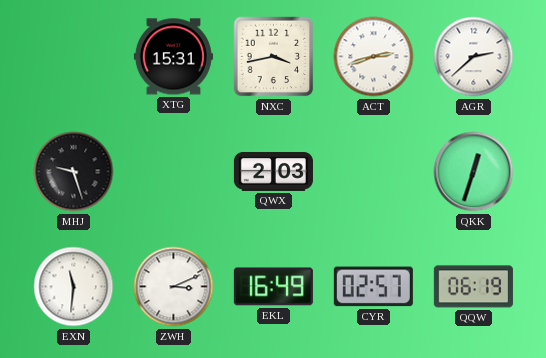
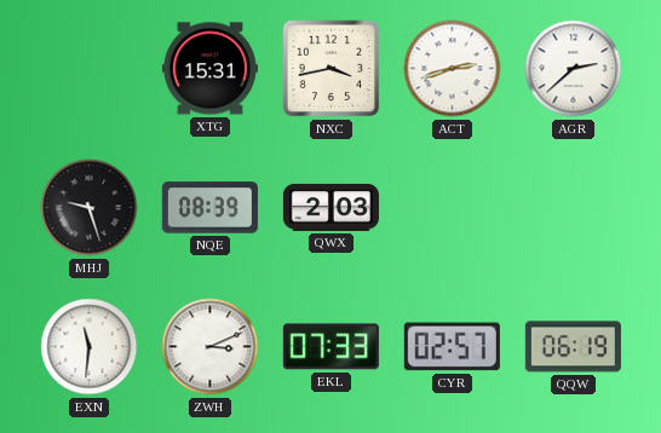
NQE: none -> 08:39
QKK: 12:33 -> none
EKL: 16:49 -> 07:33
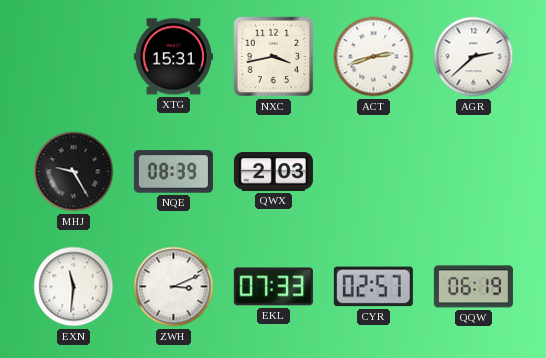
MHJ: 9:27 -> 9:25
